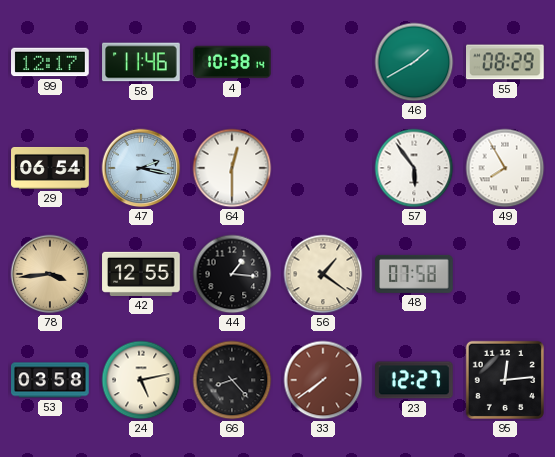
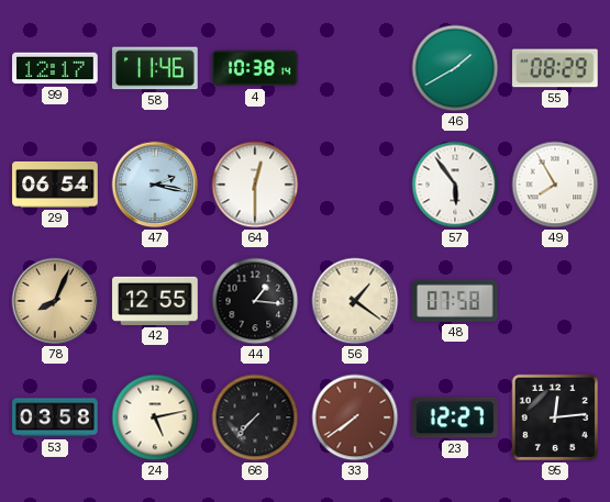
78: 3:44 -> 8:04
66: 8:23 -> 7:37
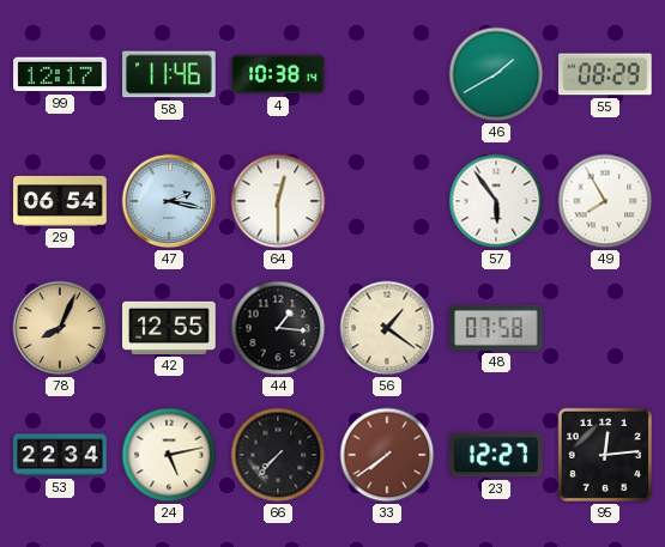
53: 03:58 -> 22:34
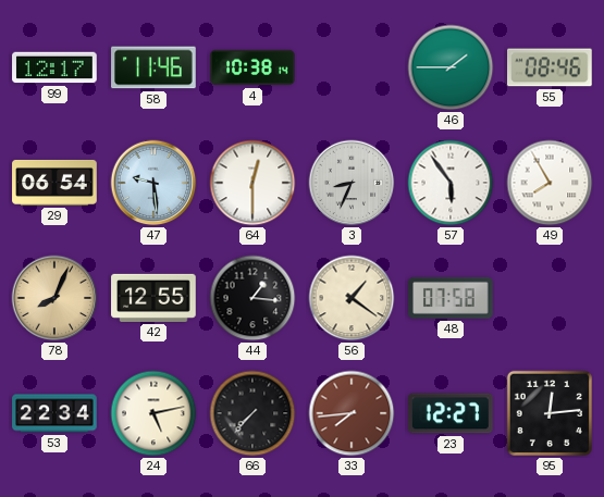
46: 1:40 -> 1:45
55: 08:29 -> 08:46
47: 2:17 -> 9:29
3: none -> 8:34
33: 7:39 -> 7:44
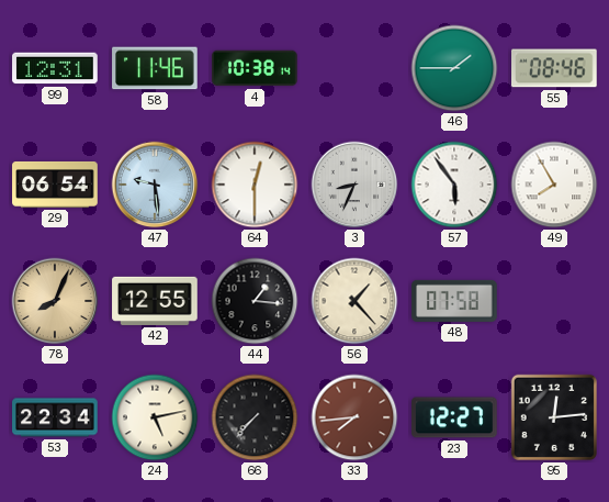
99: 12:17 -> 12:31
56: 1:21 -> 1:23
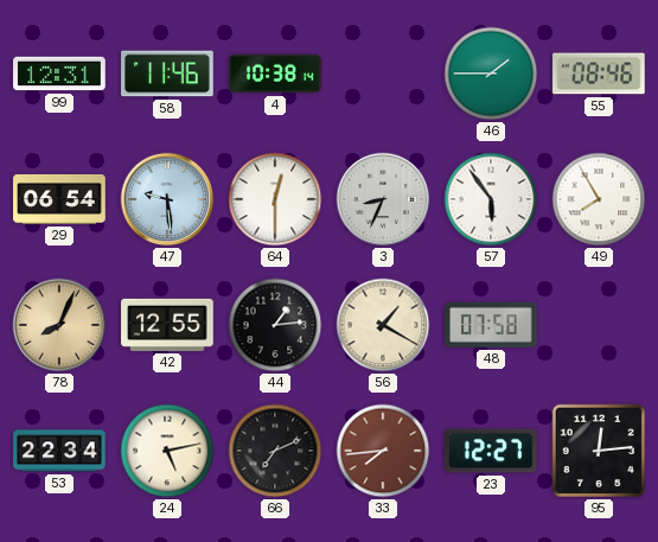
44: 1:16 -> 1:14
56: 1:23 -> 1:20
66: 7:37 -> 7:11
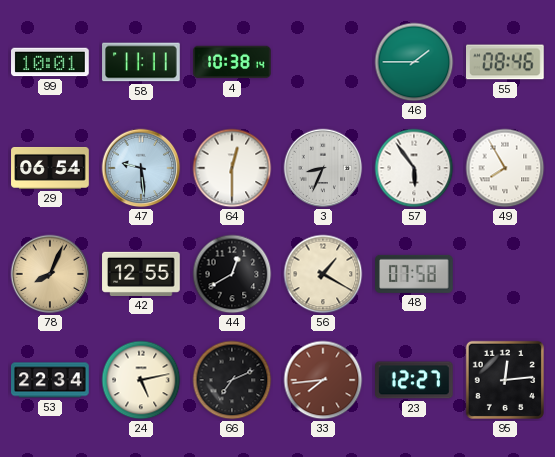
99: 12:31 -> 10:01
58: 11:46 -> 11:11
44: 1:14 -> 12:40
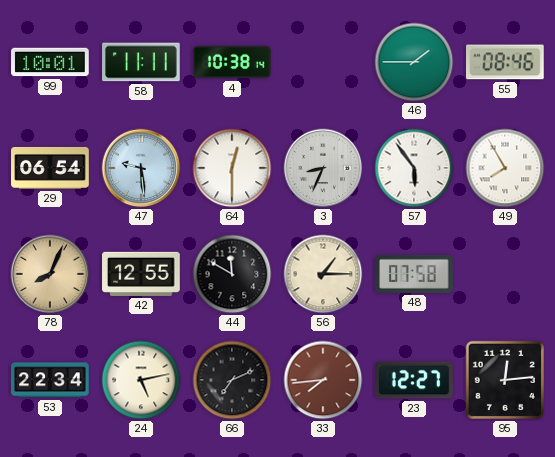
44: 12:40 -> 11:50
56: 1:20 -> 1:15
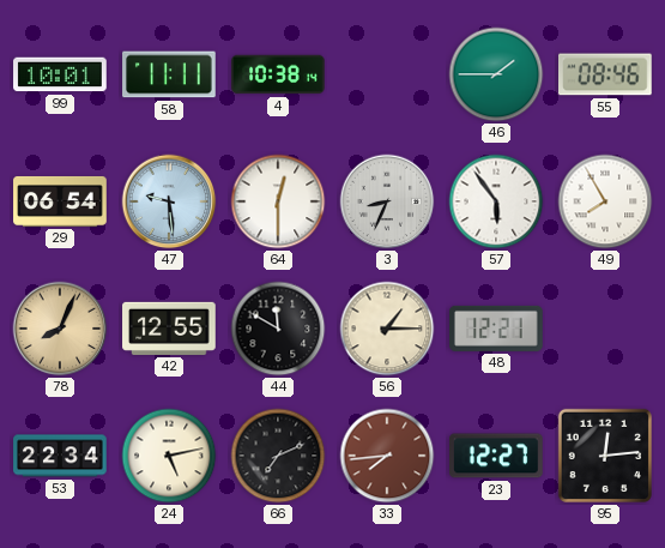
48: 07:58 -> 12:21
